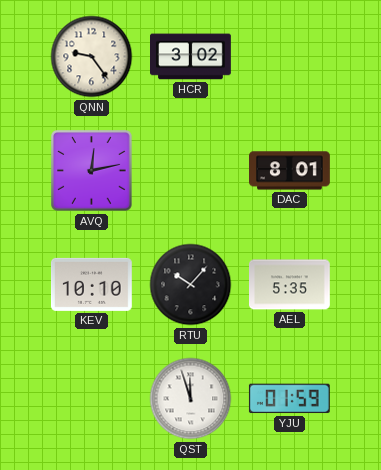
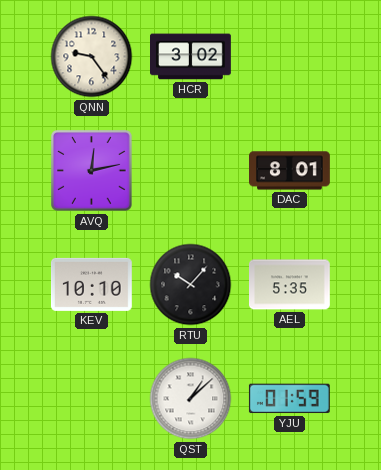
QST: 11:57 -> 1:08
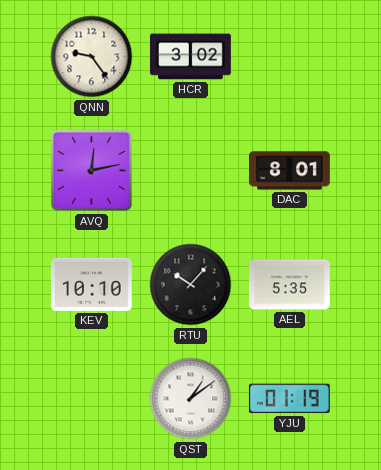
QST: 1:08 -> 1:09
YJU: 01:59 -> 01:19
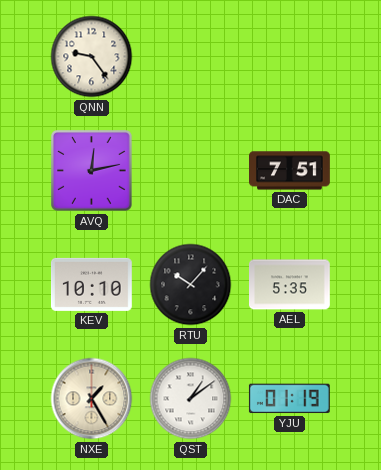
HCR: 3:02 -> none
DAC: 8:01 -> 7:51
NXE: none -> 1:25
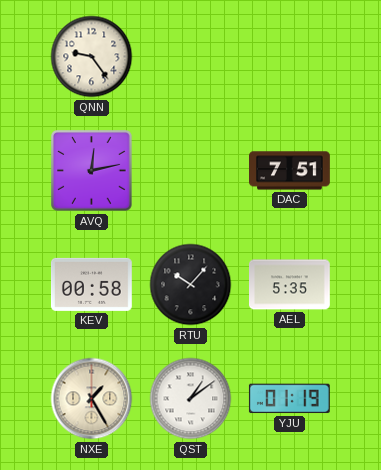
KEV: 10:10 -> 00:58
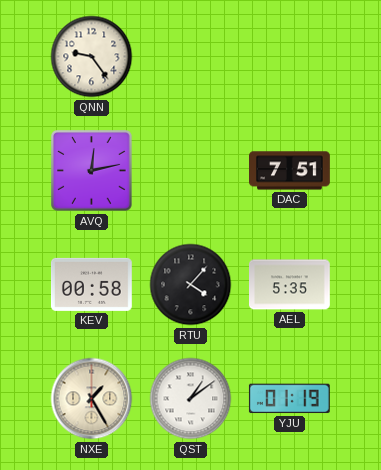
RTU: 10:07 -> 4:07
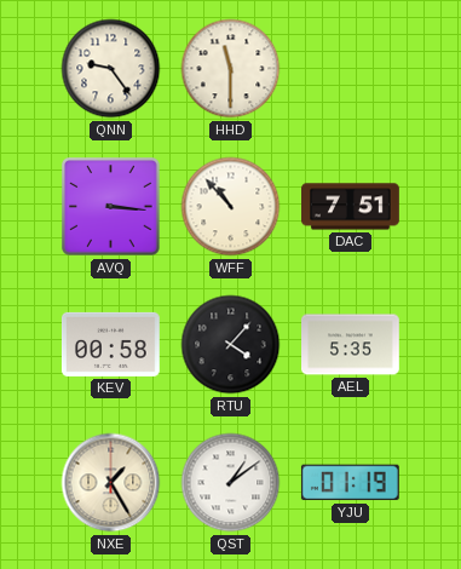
HHD: none -> 11:30
AVQ: 12:13 -> 3:16
WFF: none -> 10:53
